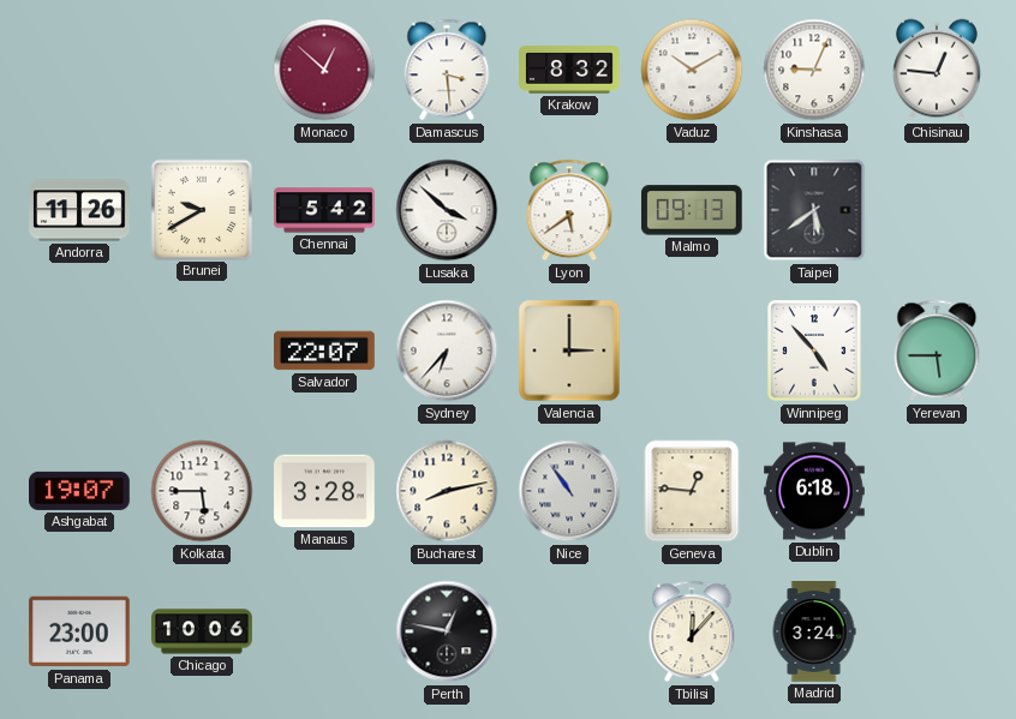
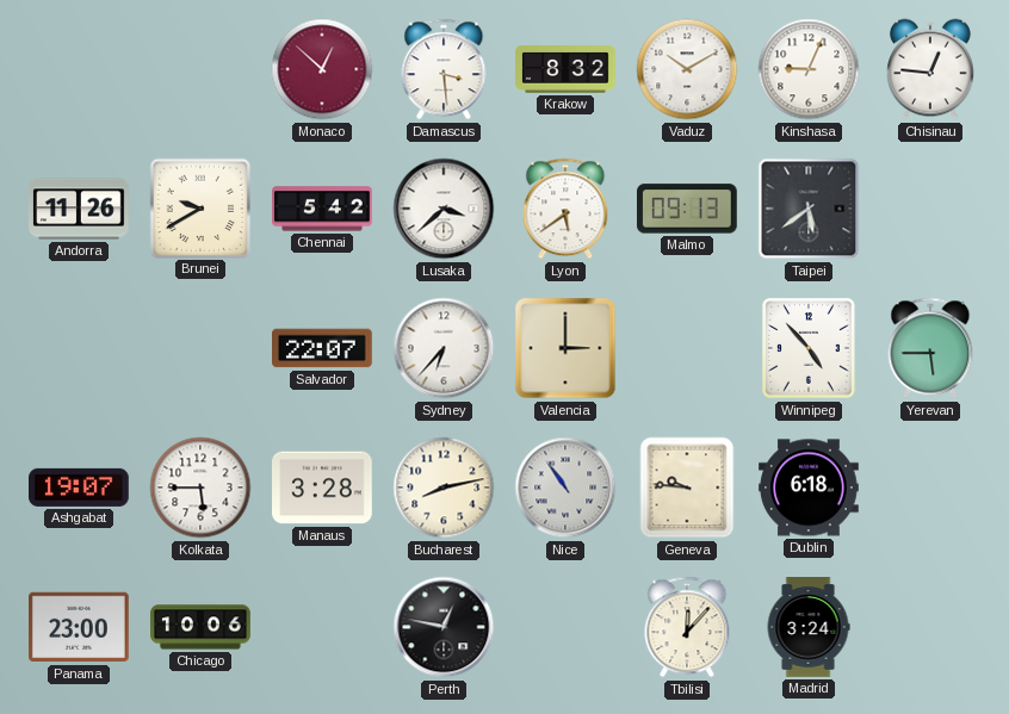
Lusaka: 3:52 -> 3:38
Geneva: 12:46 -> 9:46
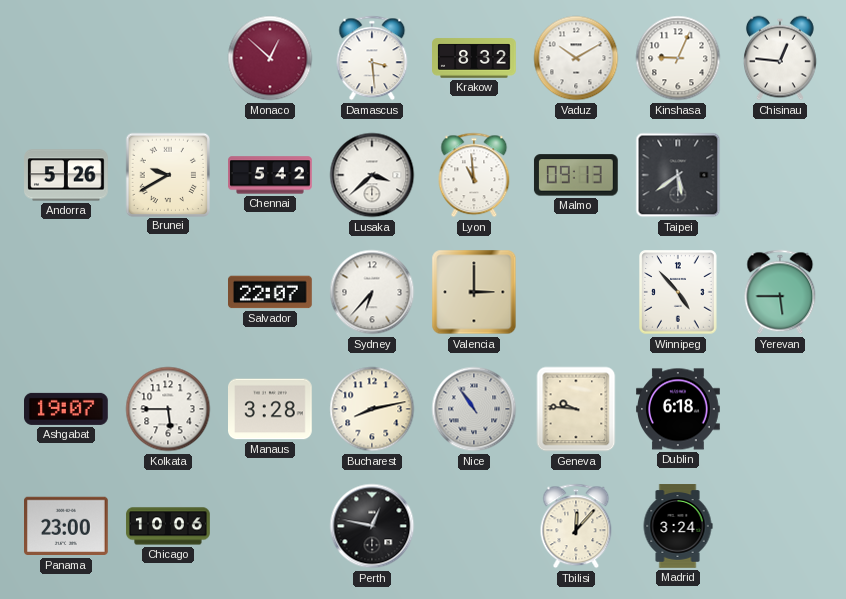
Andorra: 11:26 -> 5:26
Lyon: 5:39 -> 10:59
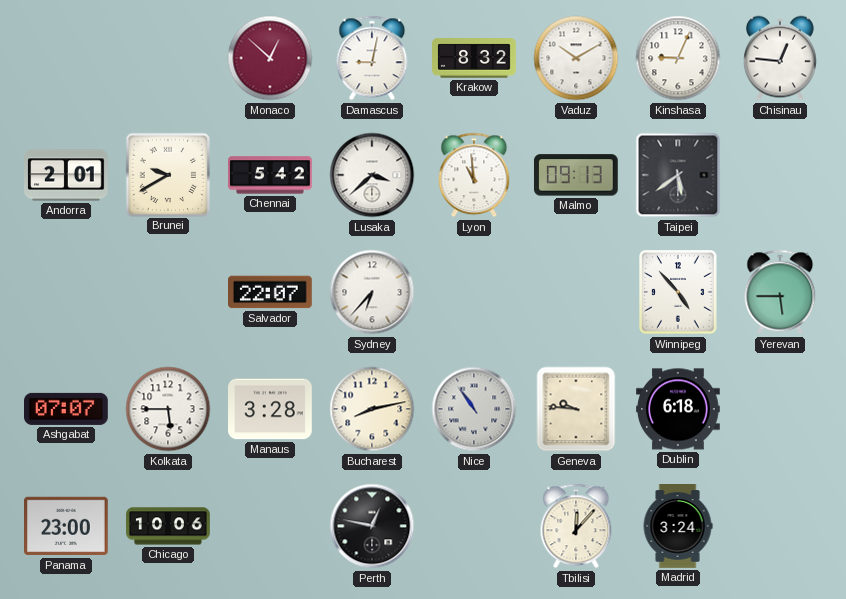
Damascus: 3:29 -> 9:02
Andorra: 5:26 -> 2:01
Valencia: 3:00 -> none
Ashgabat: 19:07 -> 07:07
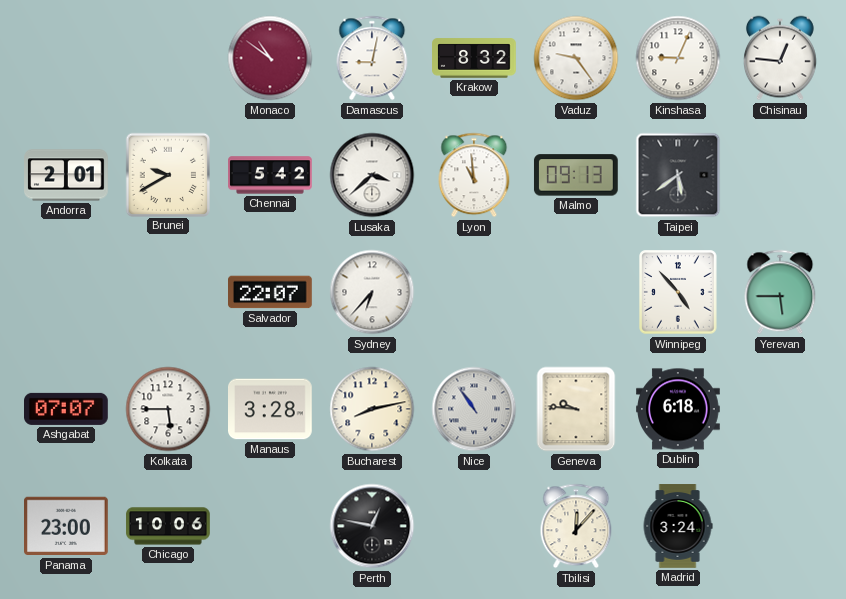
Monaco: 12:52 -> 10:51
Vaduz: 10:10 -> 9:24
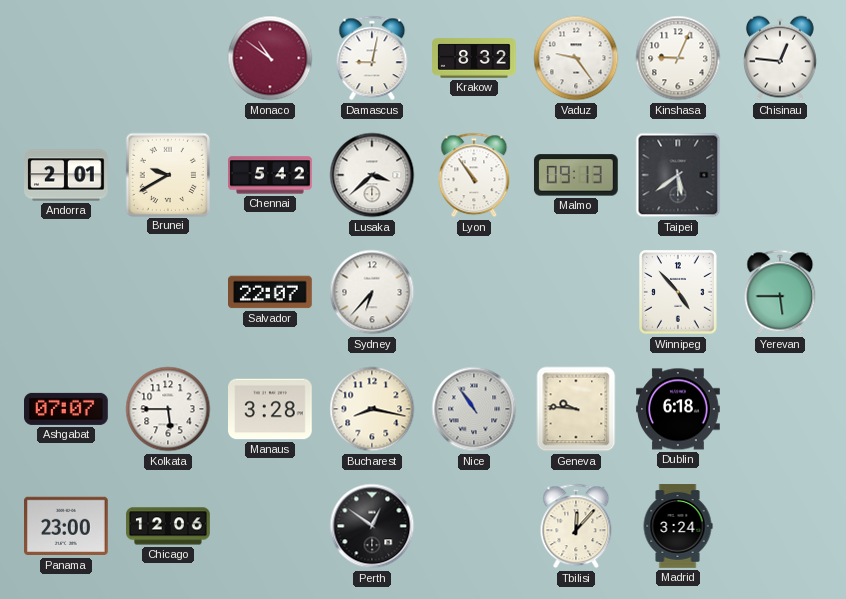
Lyon: 10:59 -> 10:54
Bucharest: 8:13 -> 8:17
Chicago: 10:06 -> 12:06
Perth: 12:47 -> 12:51
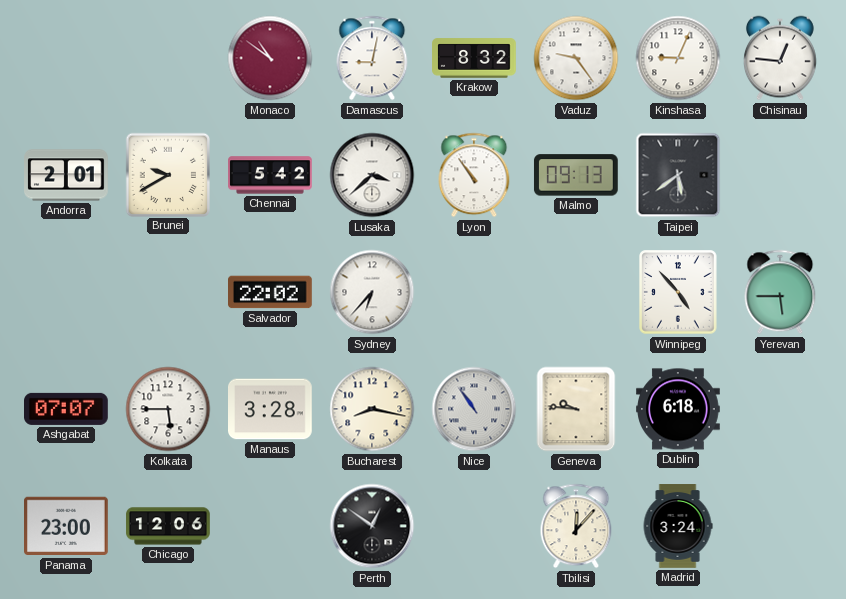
Salvador: 22:07 -> 22:02
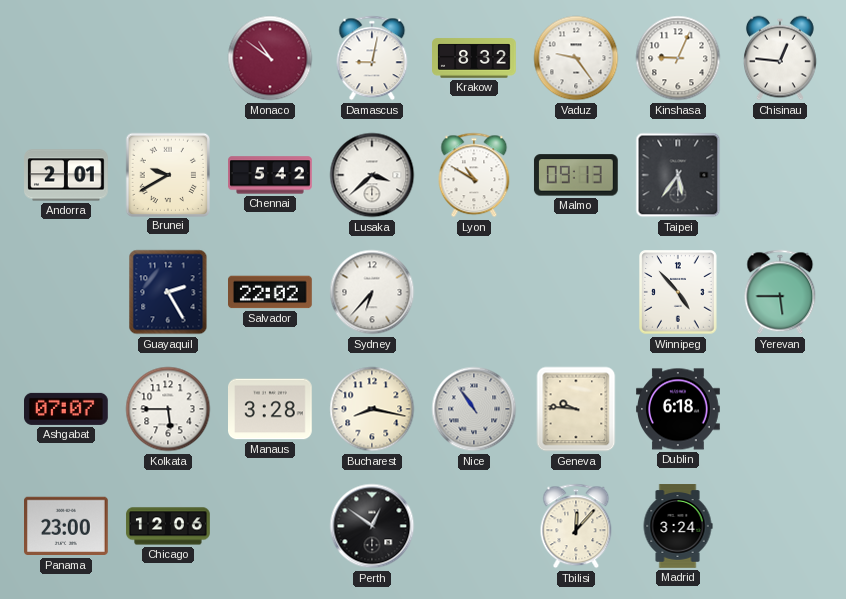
Lyon: 10:54 -> 10:50
Taipei: 5:39 -> 5:36
Guayaquil: none -> 2:25
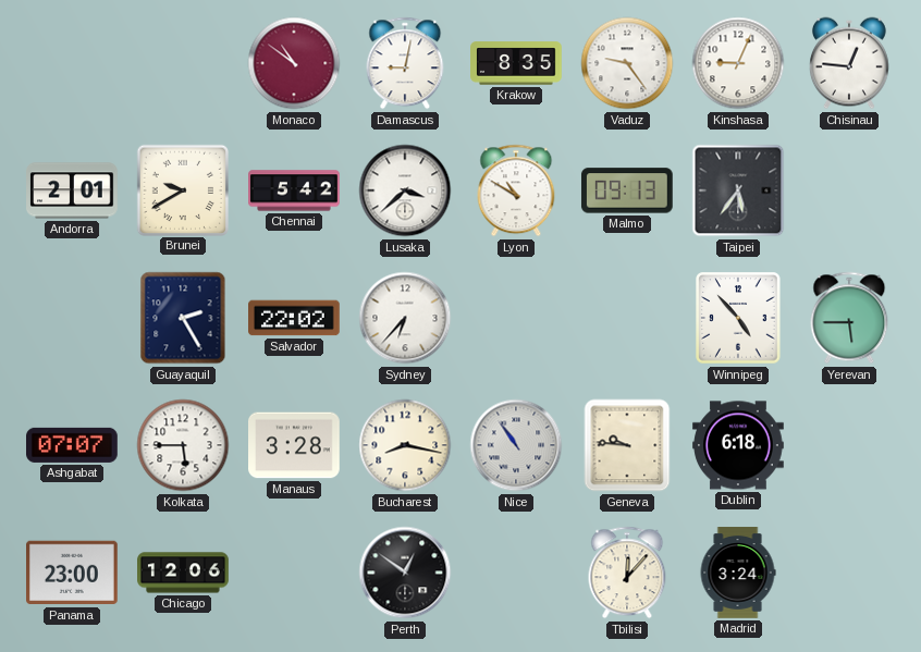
Krakow: 8:32 -> 8:35
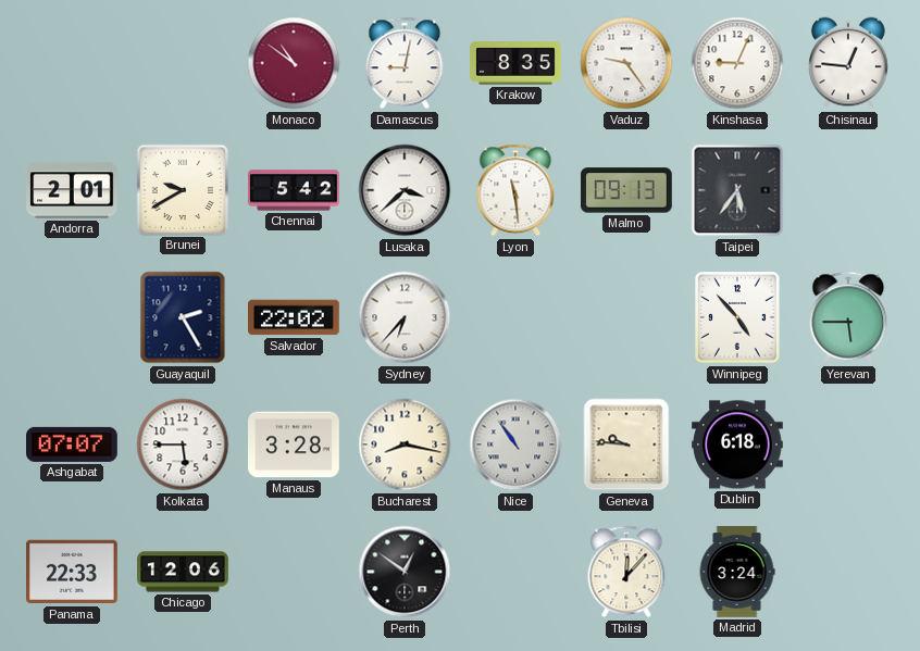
Lyon: 10:50 -> 11:29
Panama: 23:00 -> 22:33
